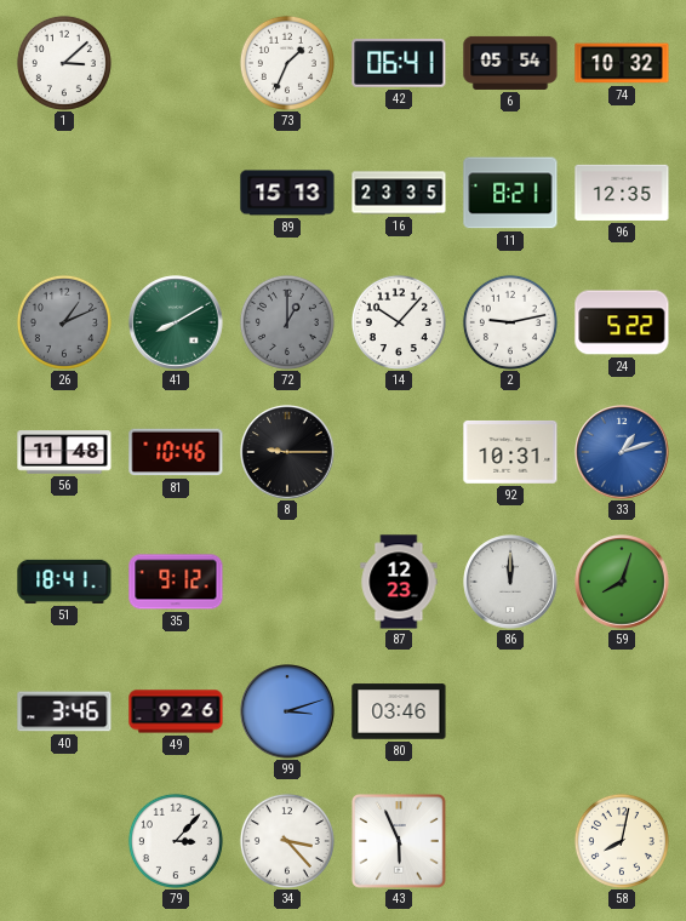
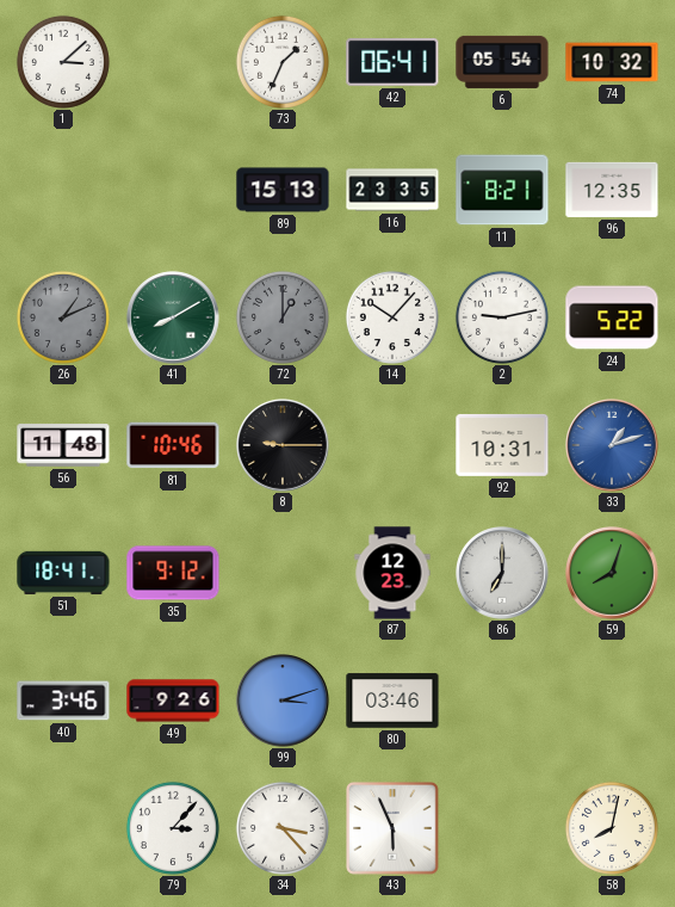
86: 12:00 -> 7:00
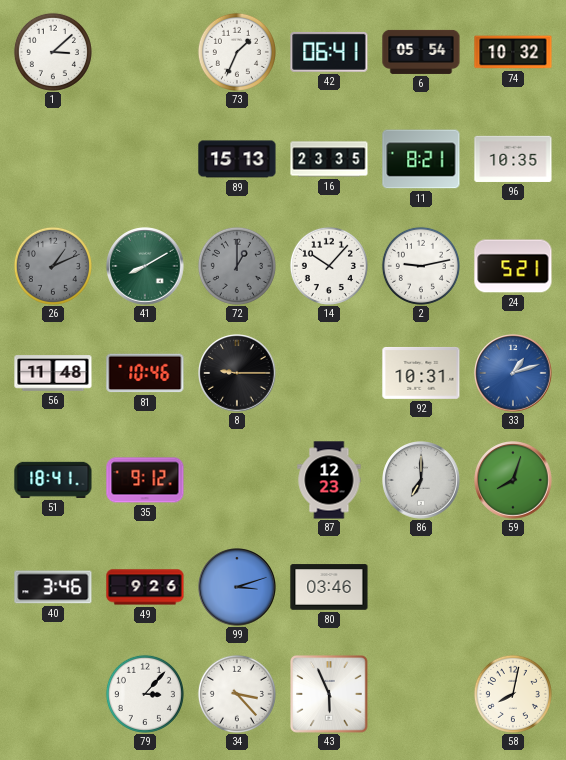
96: 12:35 -> 10:35
24: 5:22 -> 5:21
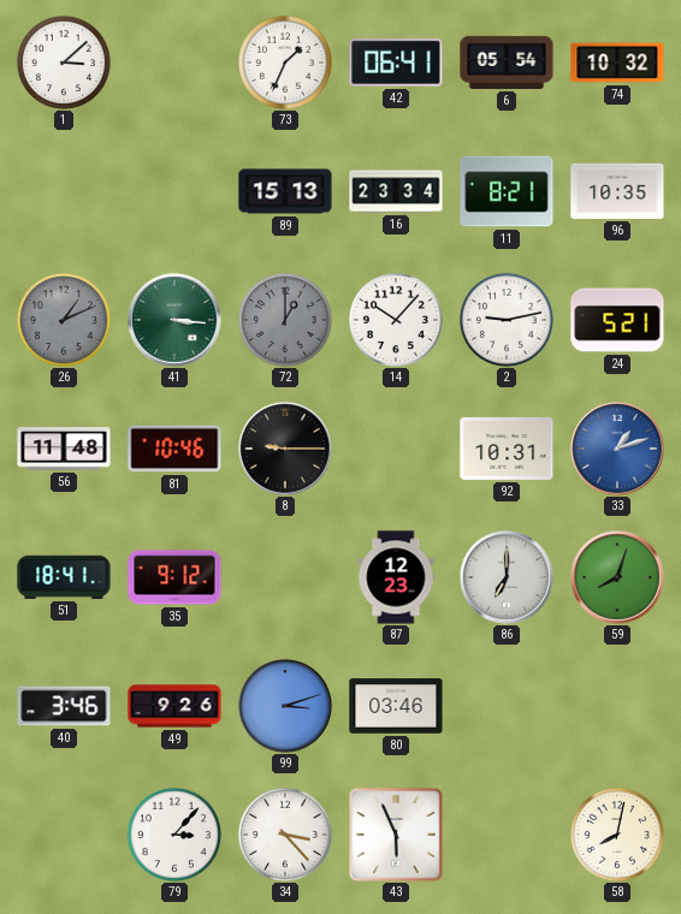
16: 23:35 -> 23:34
41: 8:10 -> 3:16
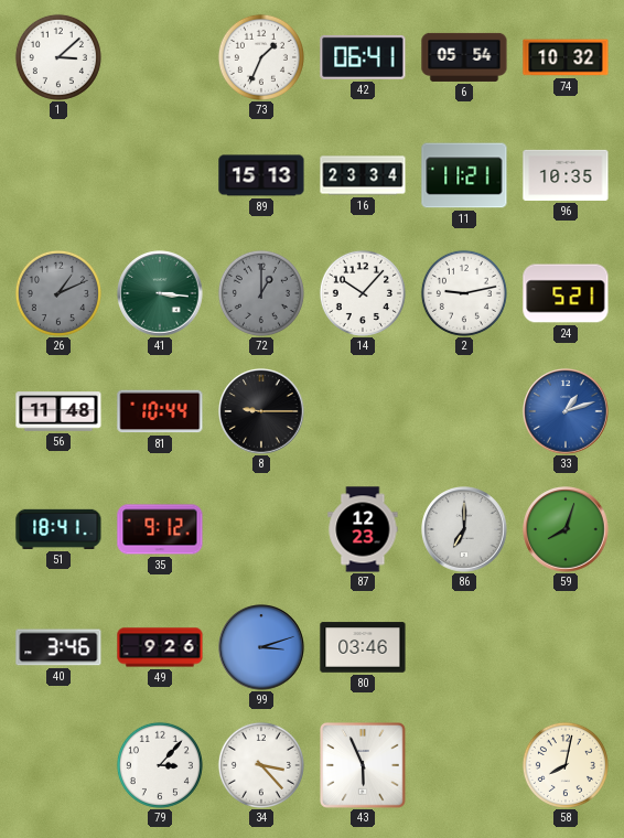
11: 8:21 -> 11:21
81: 10:46 -> 10:44
92: 10:31 -> none
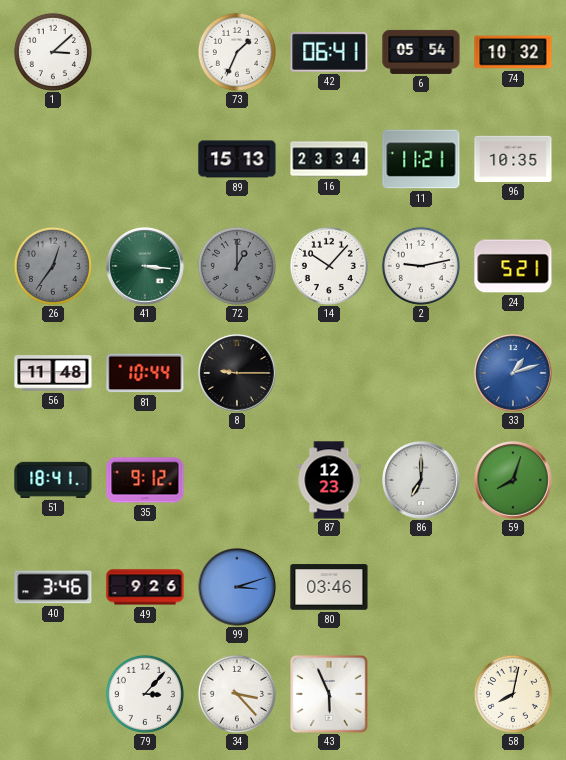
26: 1:11 -> 12:36
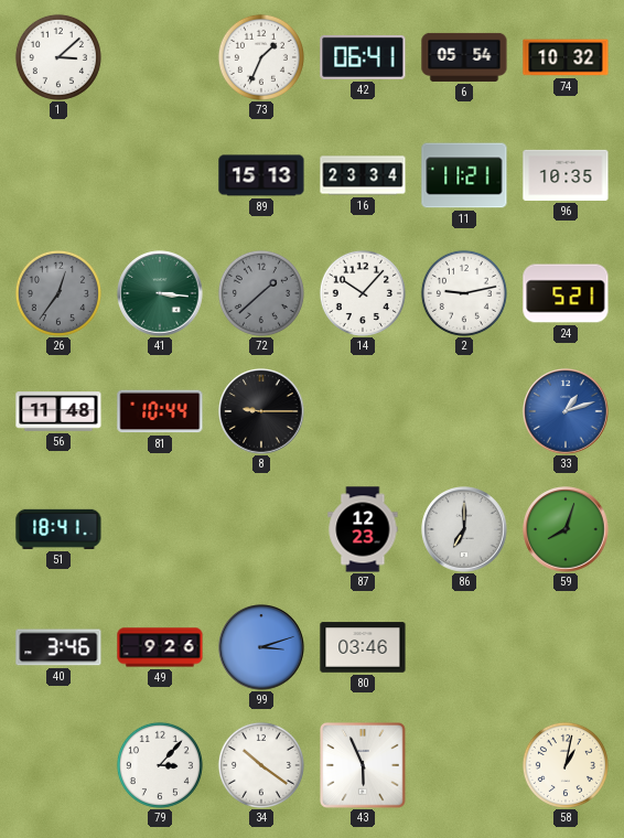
72: 1:00 -> 1:38
35: 9:12 -> none
34: 3:23 -> 10:21
58: 8:02 -> 1:02
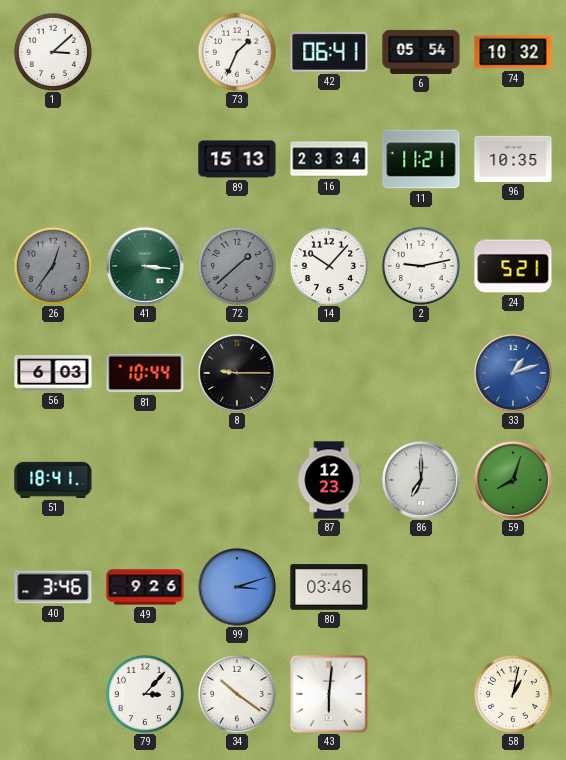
56: 11:48 -> 6:03
43: 5:56 -> 6:01
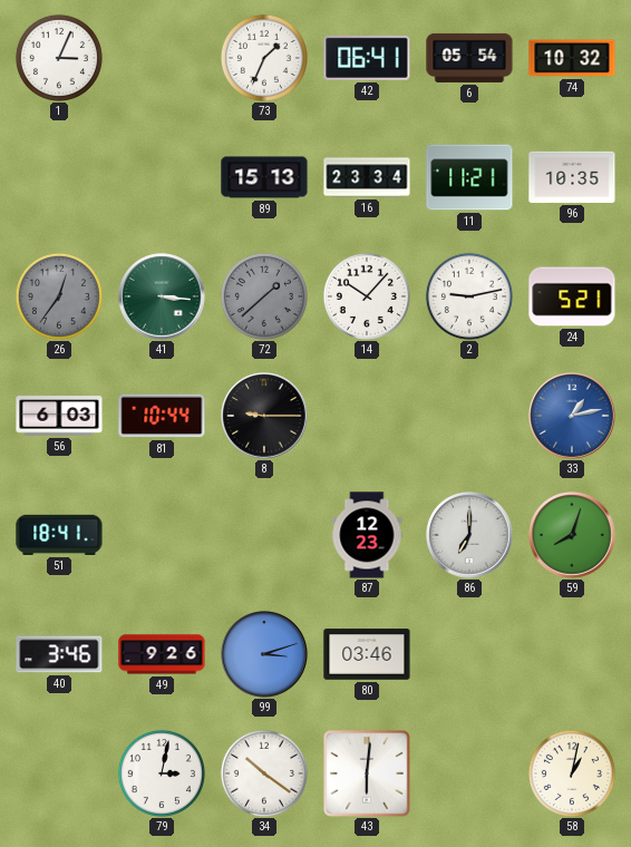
1: 3:08 -> 3:04
33: 1:12 -> 1:13
79: 3:07 -> 3:02
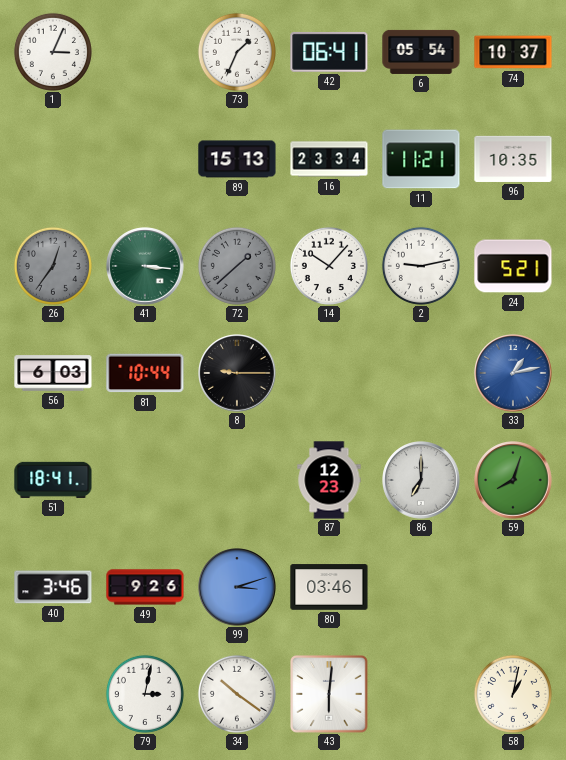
74: 10:32 -> 10:37
